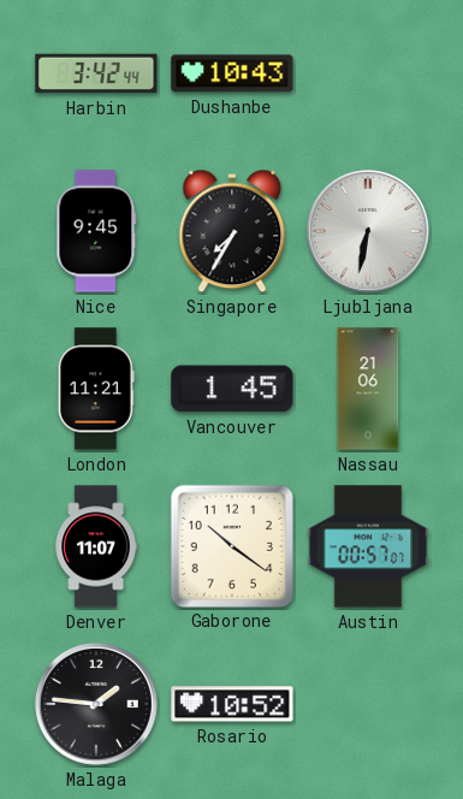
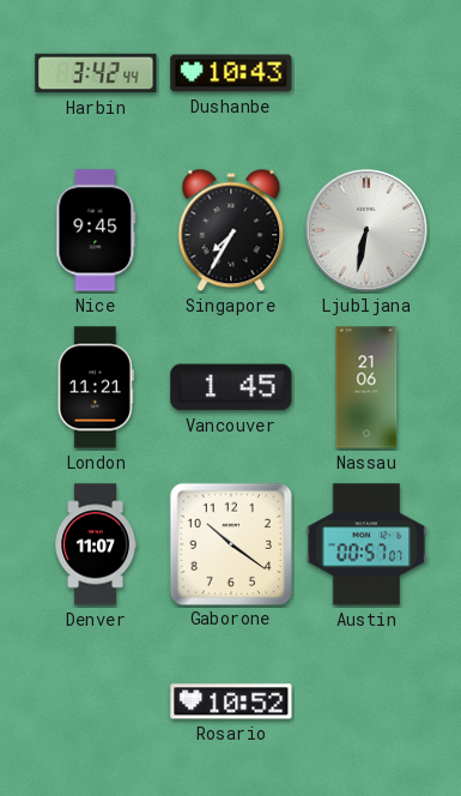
Malaga: 1:46 -> none
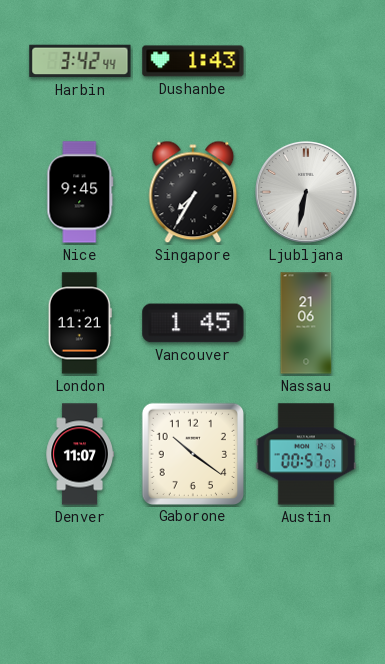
Dushanbe: 10:43 -> 1:43
Rosario: 10:52 -> none
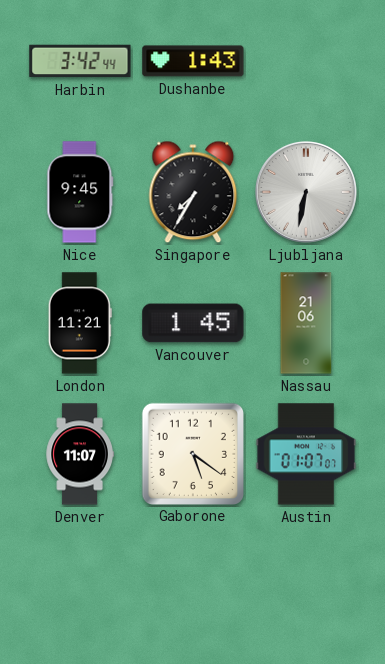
Gaborone: 10:21 -> 5:21
Austin: 00:57 -> 01:07
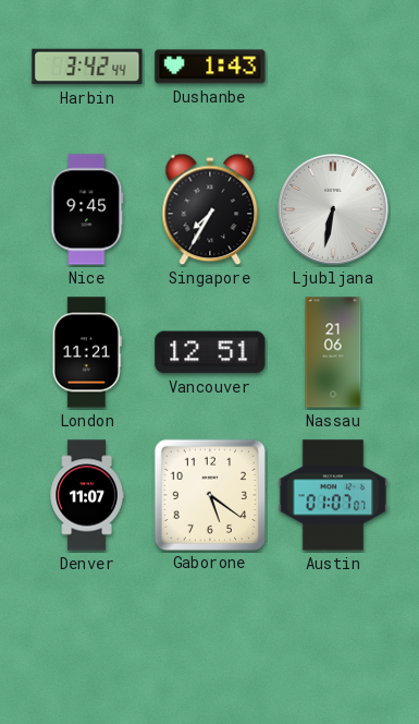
Vancouver: 1:45 -> 12:51
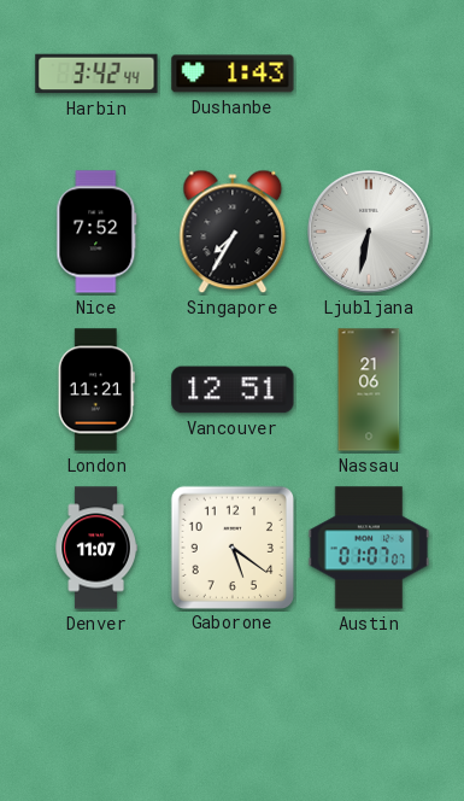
Nice: 9:45 -> 7:52
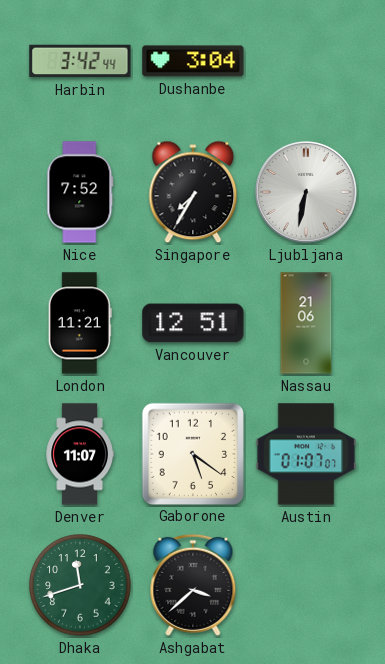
Dushanbe: 1:43 -> 3:04
Dhaka: none -> 11:42
Ashgabat: none -> 3:38
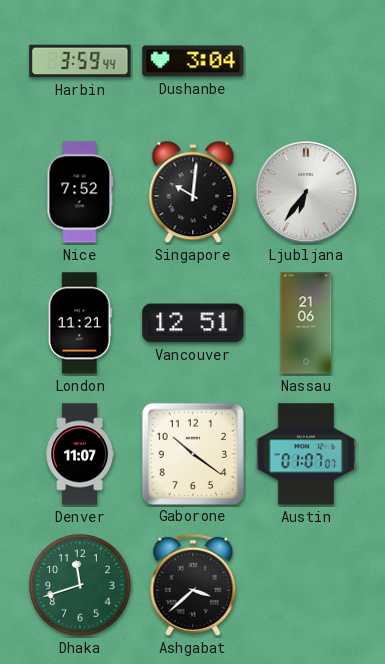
Harbin: 3:42 -> 3:59
Singapore: 7:35 -> 10:01
Ljubljana: 6:32 -> 6:36
Gaborone: 5:21 -> 10:21
